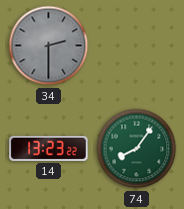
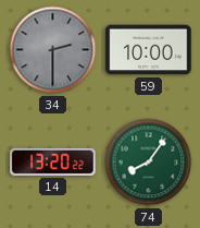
59: none -> 10:00
14: 13:23 -> 13:20
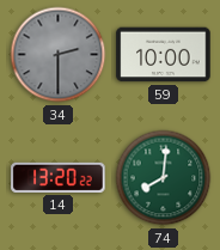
74: 8:06 -> 8:01
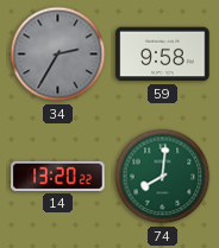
34: 2:30 -> 2:35
59: 10:00 -> 9:58
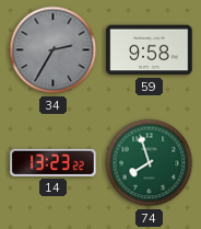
14: 13:20 -> 13:23
74: 8:01 -> 7:57
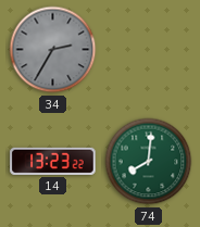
59: 9:58 -> none
74: 7:57 -> 8:01
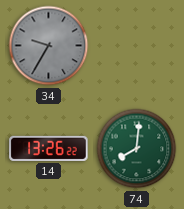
34: 2:35 -> 9:35
14: 13:23 -> 13:26
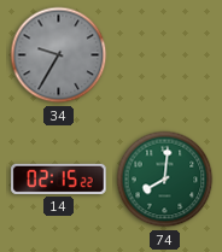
14: 13:26 -> 02:15
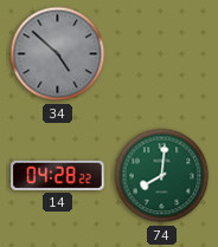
34: 9:35 -> 4:52
14: 02:15 -> 04:28
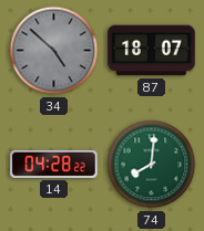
87: none -> 18:07
